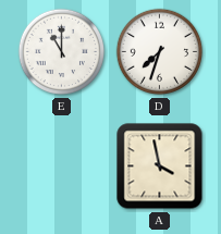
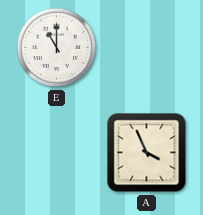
D: 7:33 -> none
A: 3:58 -> 3:56
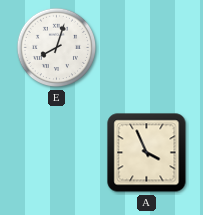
E: 11:00 -> 8:03
